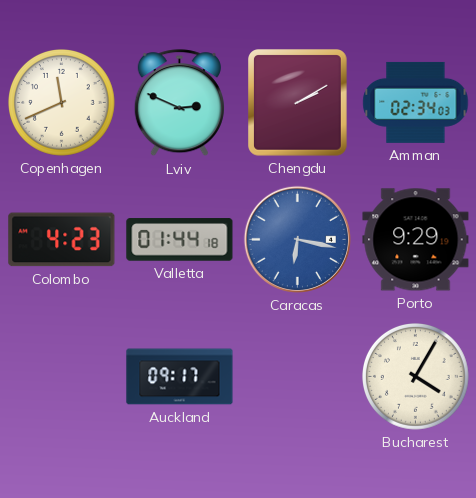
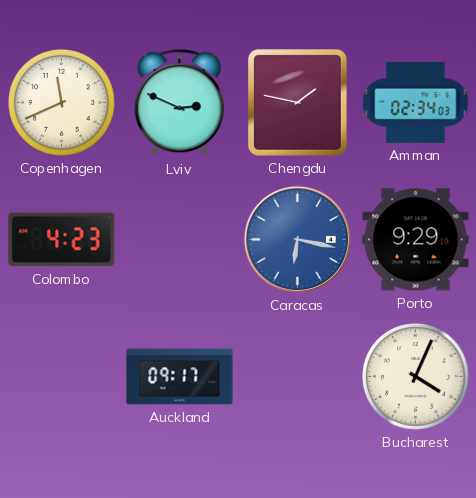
Chengdu: 2:10 -> 1:47
Valletta: 01:44 -> none
Bucharest: 4:05 -> 4:04
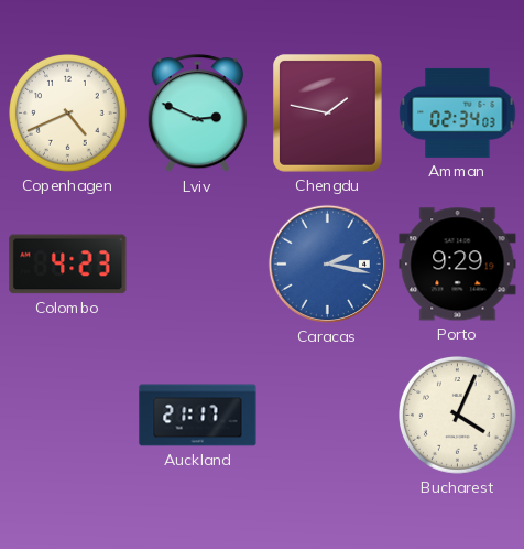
Copenhagen: 11:41 -> 4:41
Caracas: 6:17 -> 2:17
Auckland: 09:17 -> 21:17
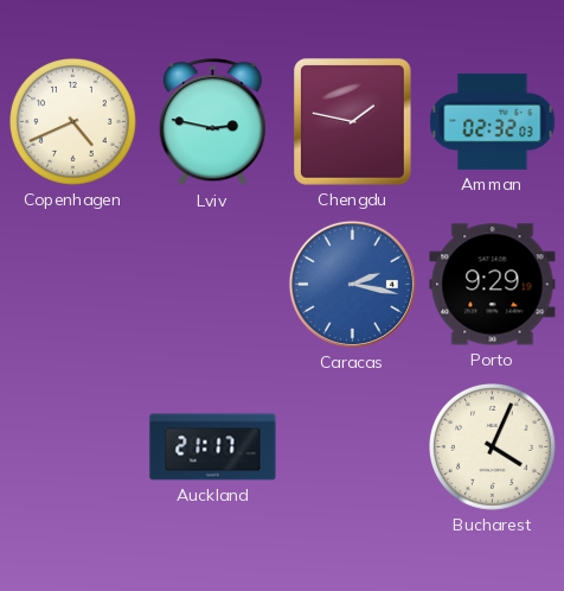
Lviv: 2:49 -> 2:47
Amman: 02:34 -> 02:32
Colombo: 4:23 -> none
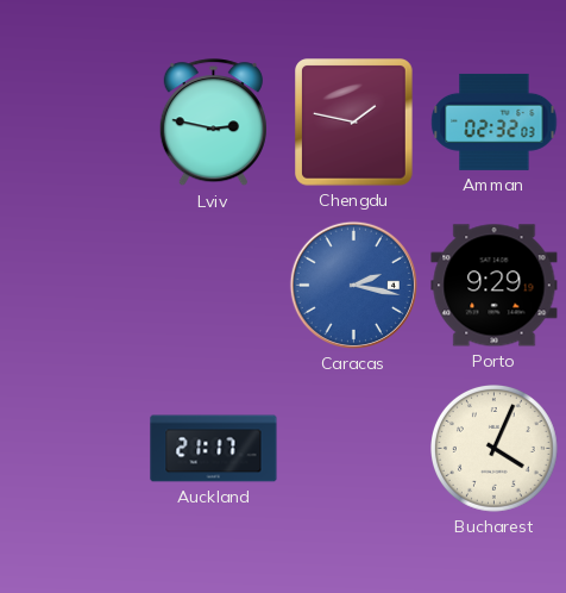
Copenhagen: 4:41 -> none
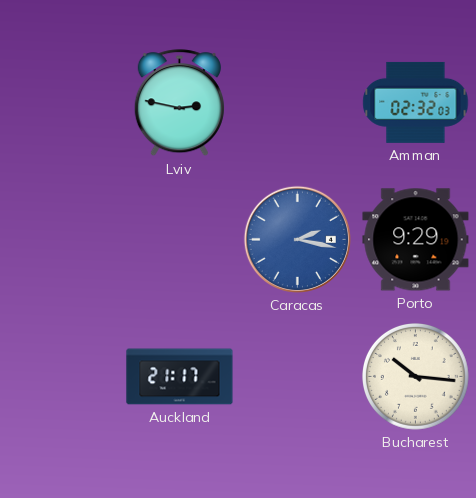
Chengdu: 1:47 -> none
Bucharest: 4:04 -> 10:16
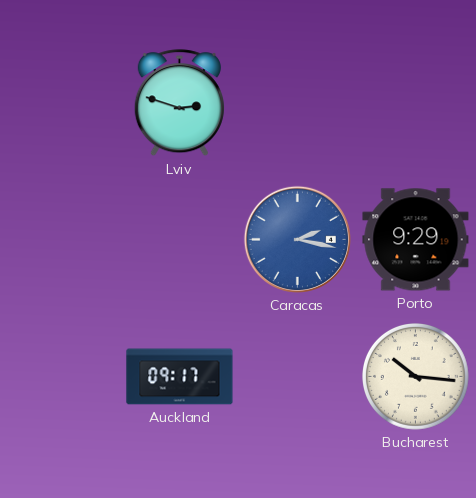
Lviv: 2:47 -> 2:48
Amman: 02:32 -> none
Auckland: 21:17 -> 09:17
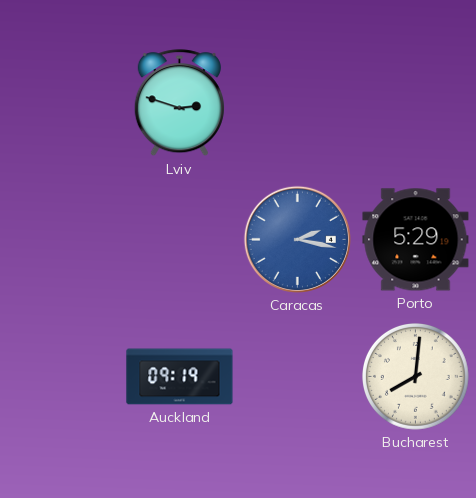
Porto: 9:29 -> 5:29
Auckland: 09:17 -> 09:19
Bucharest: 10:16 -> 8:01
